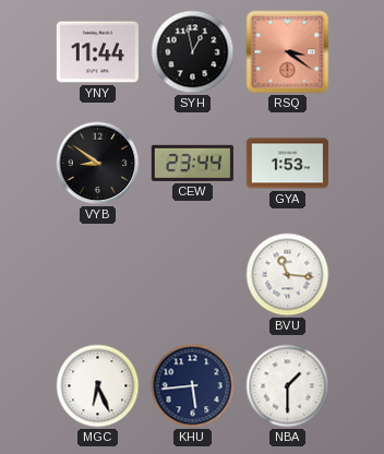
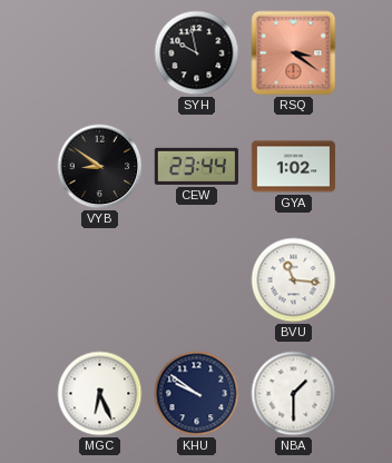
YNY: 11:44 -> none
SYH: 12:58 -> 9:58
GYA: 1:53 -> 1:02
KHU: 5:44 -> 9:51
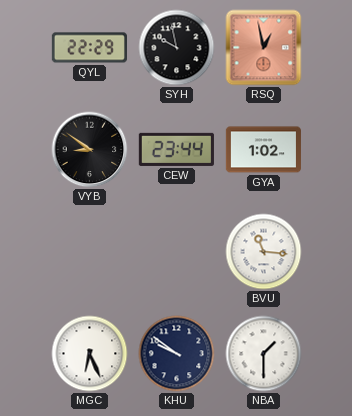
QYL: none -> 22:29
RSQ: 3:21 -> 12:58
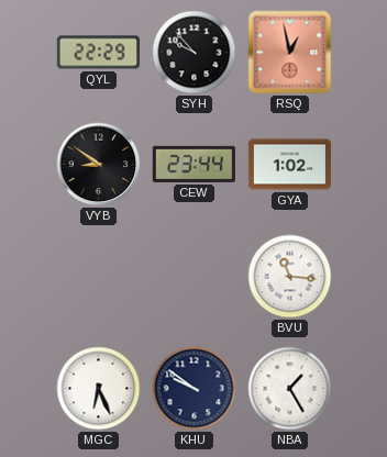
SYH: 9:58 -> 9:53
NBA: 1:30 -> 1:25
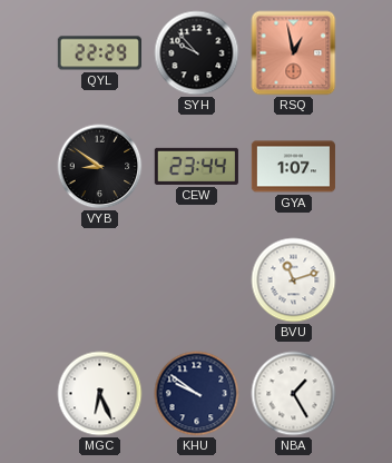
GYA: 1:02 -> 1:07
BVU: 11:16 -> 11:12
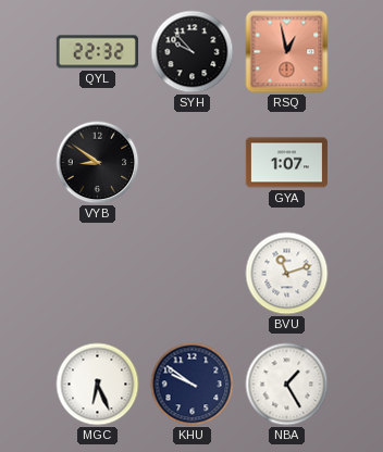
QYL: 22:29 -> 22:32
CEW: 23:44 -> none
